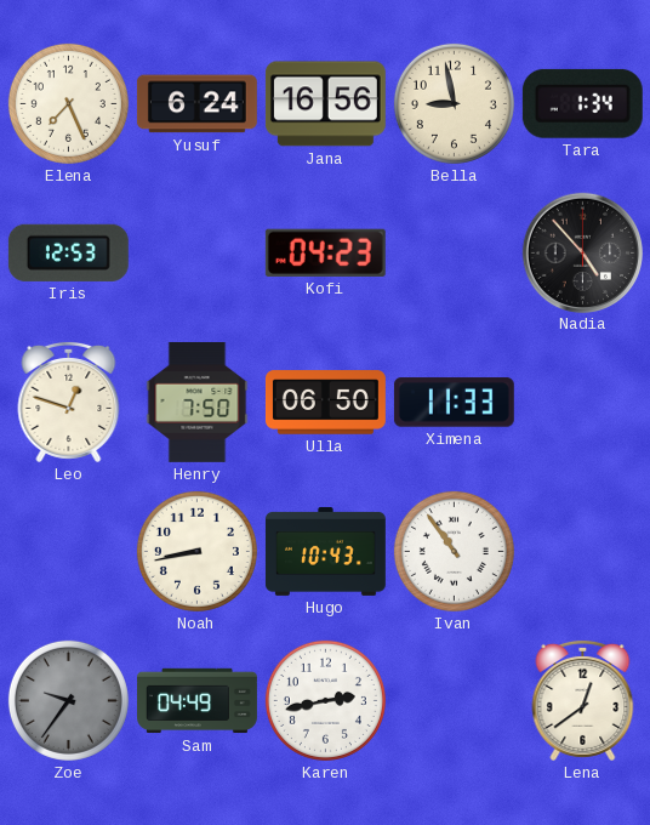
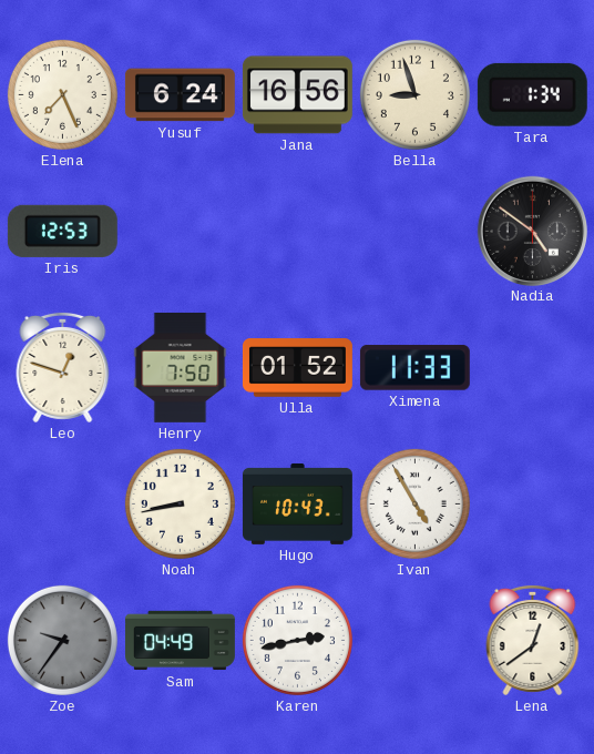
Bella: 8:58 -> 8:57
Kofi: 04:23 -> none
Nadia: 4:53 -> 4:51
Ulla: 06:50 -> 01:52
Ivan: 10:54 -> 4:55
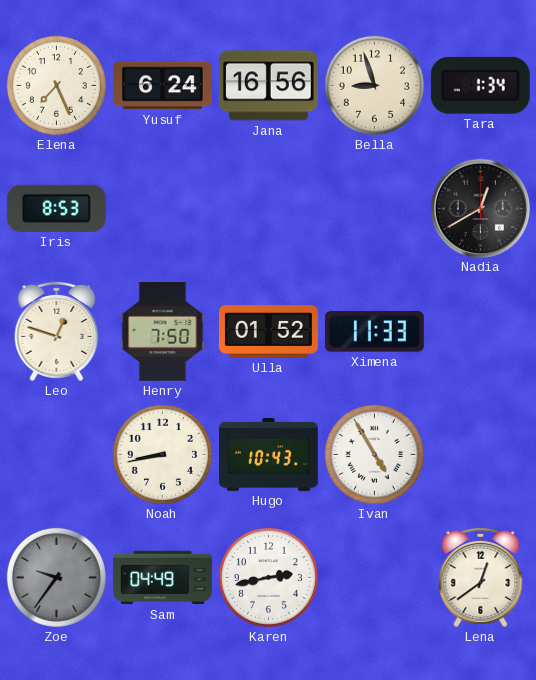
Iris: 12:53 -> 8:53
Nadia: 4:51 -> 12:40
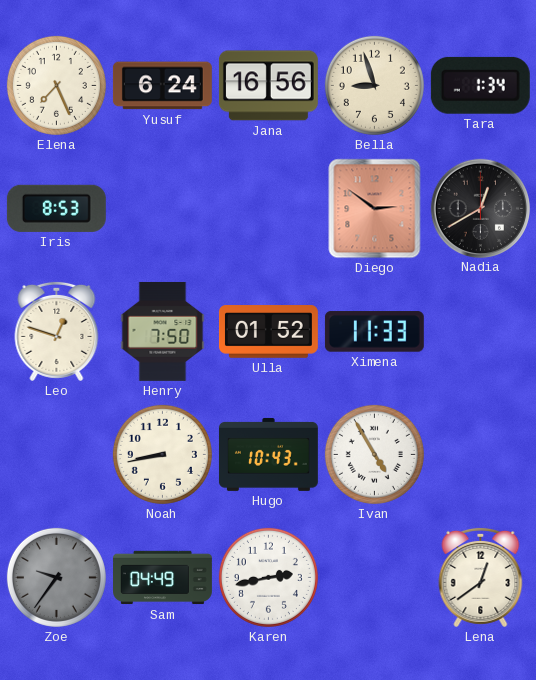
Diego: none -> 2:51
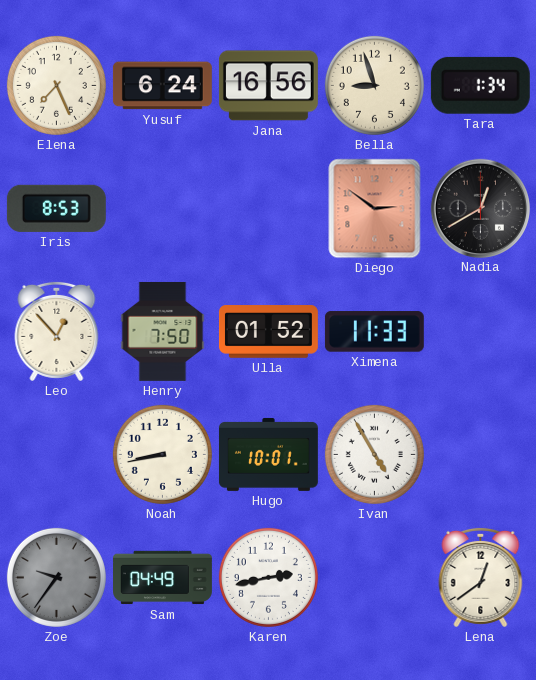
Leo: 12:48 -> 12:53
Hugo: 10:43 -> 10:01
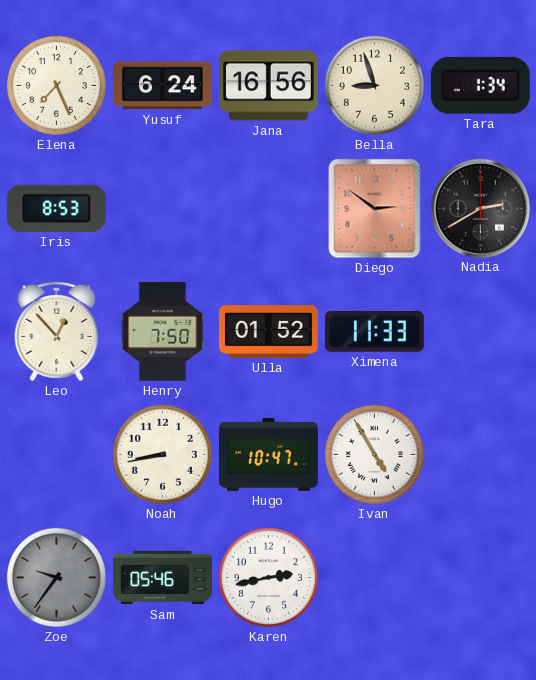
Nadia: 12:40 -> 2:40
Hugo: 10:01 -> 10:47
Sam: 04:49 -> 05:46
Lena: 12:39 -> none
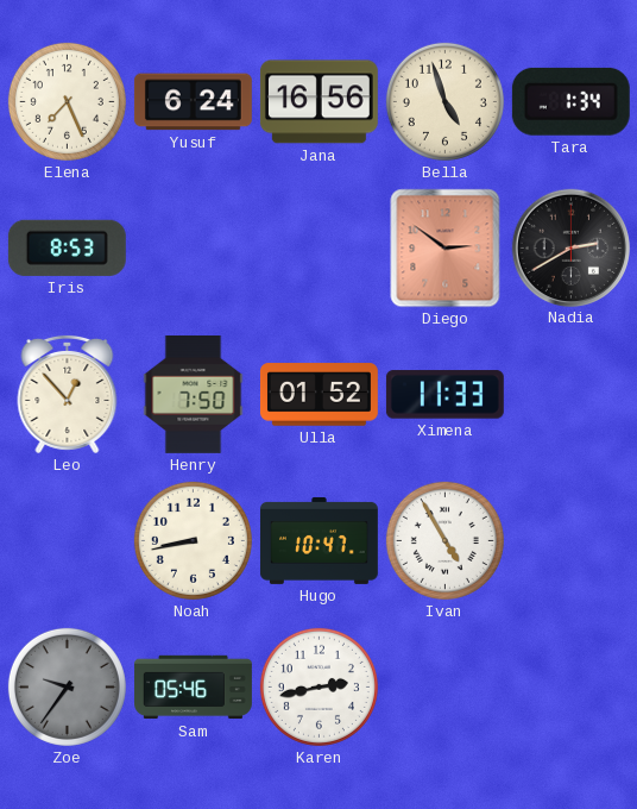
Bella: 8:57 -> 4:57
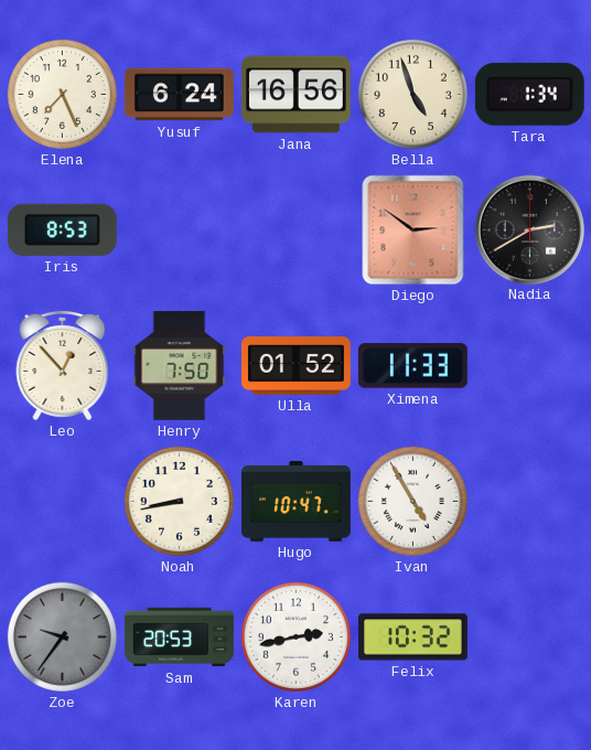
Sam: 05:46 -> 20:53
Felix: none -> 10:32
